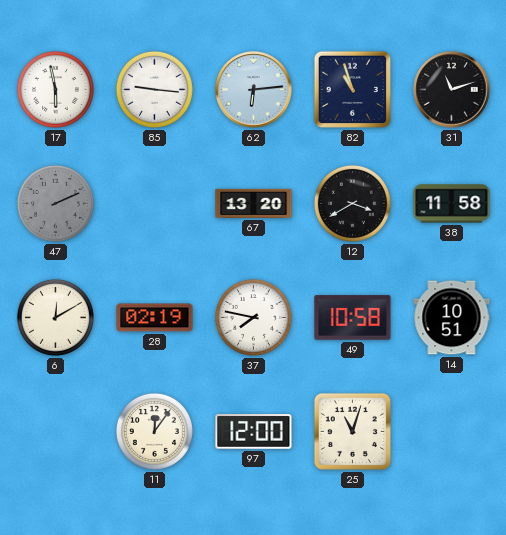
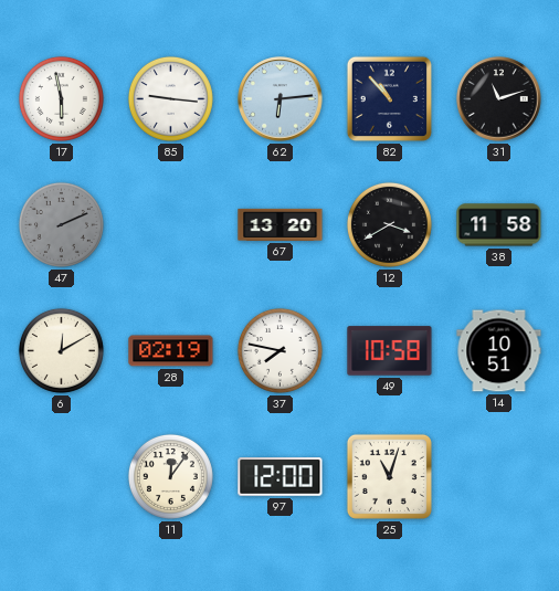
82: 10:57 -> 10:53
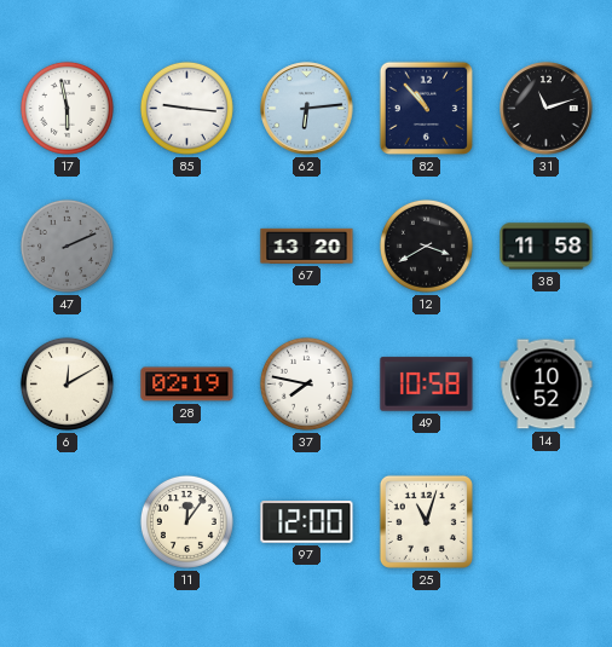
14: 10:51 -> 10:52
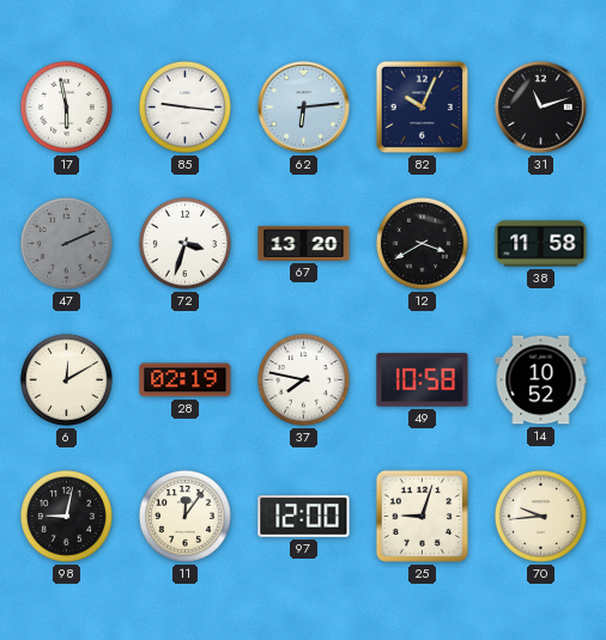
82: 10:53 -> 10:04
72: none -> 3:33
98: none -> 9:02
25: 11:03 -> 9:03
70: none -> 9:44
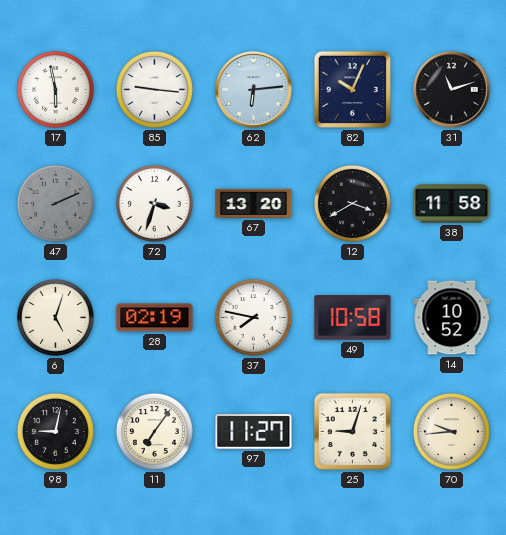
6: 12:10 -> 5:03
11: 12:06 -> 7:06
97: 12:00 -> 11:27
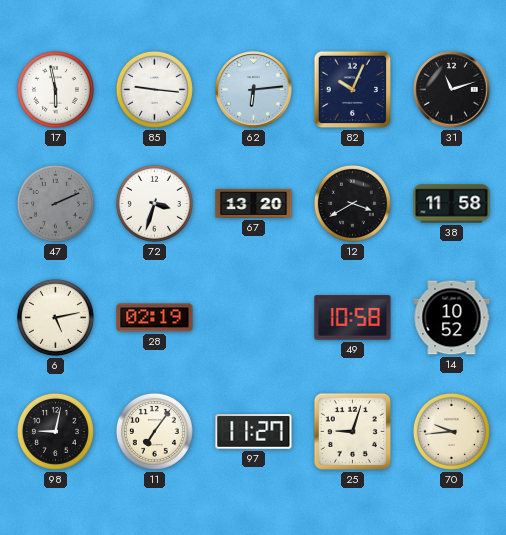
6: 5:03 -> 5:13
37: 7:47 -> none
